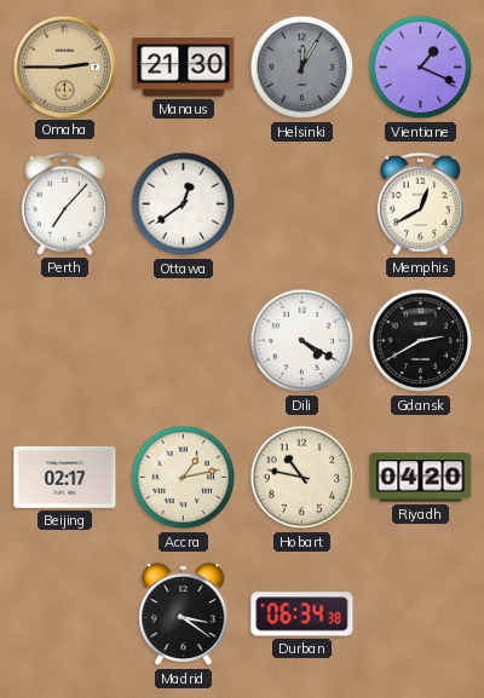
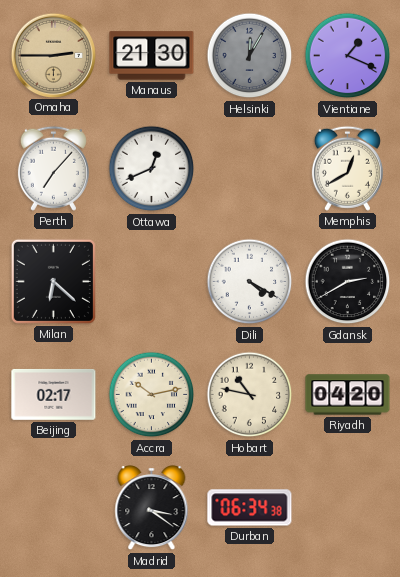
Ottawa: 12:39 -> 12:41
Milan: none -> 6:22
Accra: 1:13 -> 10:13
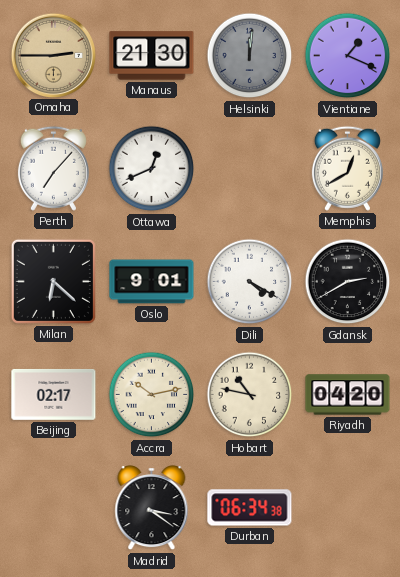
Helsinki: 12:05 -> 12:01
Oslo: none -> 9:01
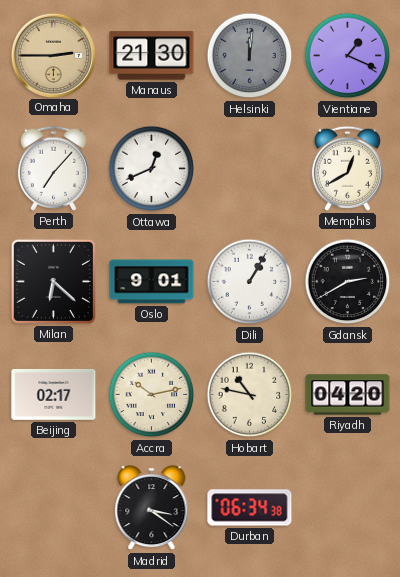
Dili: 4:20 -> 1:05
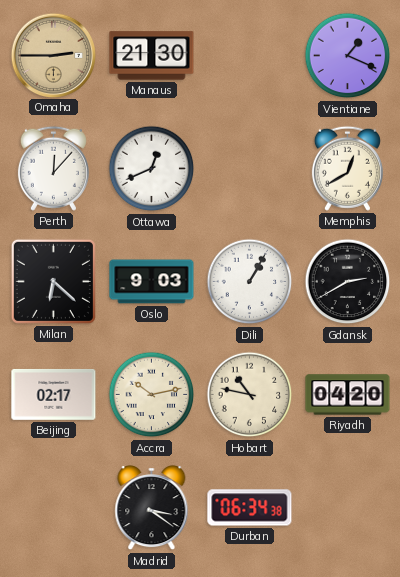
Helsinki: 12:01 -> none
Perth: 7:07 -> 12:07
Oslo: 9:01 -> 9:03
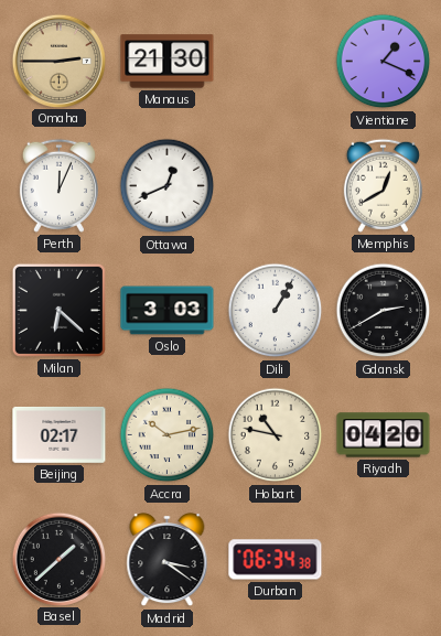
Perth: 12:07 -> 12:04
Oslo: 9:03 -> 3:03
Basel: none -> 1:38
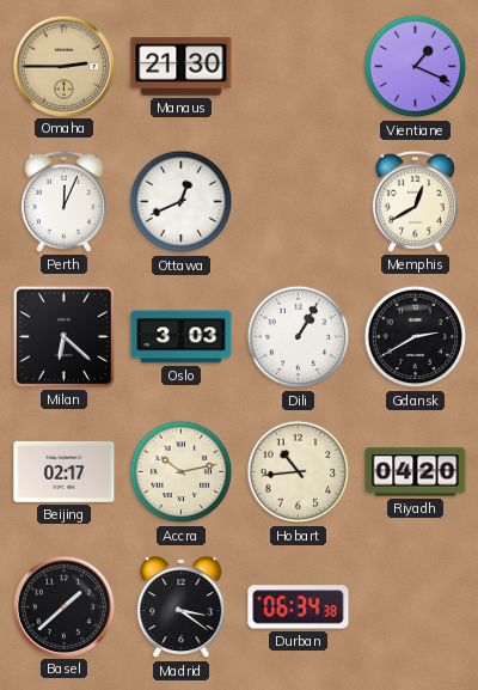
Hobart: 10:47 -> 10:44
